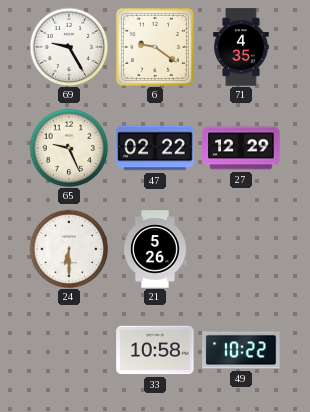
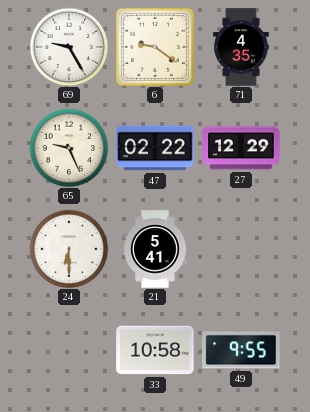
21: 5:26 -> 5:41
49: 10:22 -> 9:55
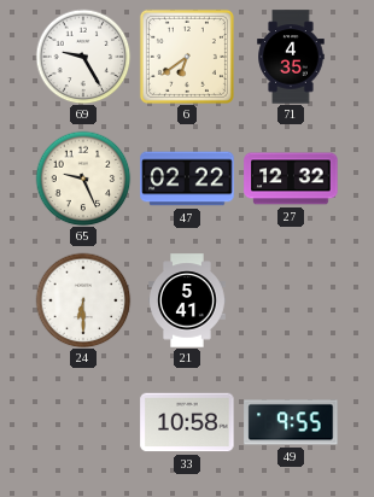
6: 9:21 -> 6:39
27: 12:29 -> 12:32
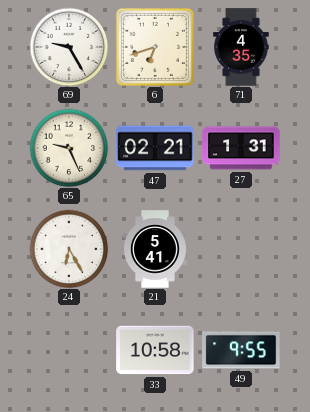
6: 6:39 -> 6:42
47: 02:22 -> 02:21
27: 12:32 -> 1:31
24: 6:30 -> 6:25
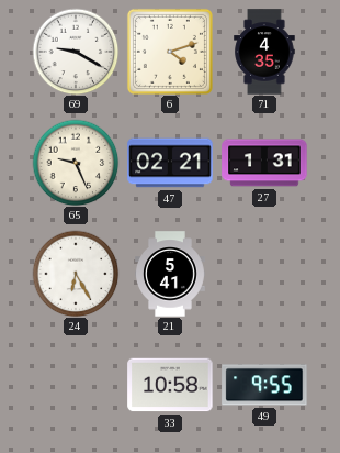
69: 9:25 -> 9:20
6: 6:42 -> 4:12
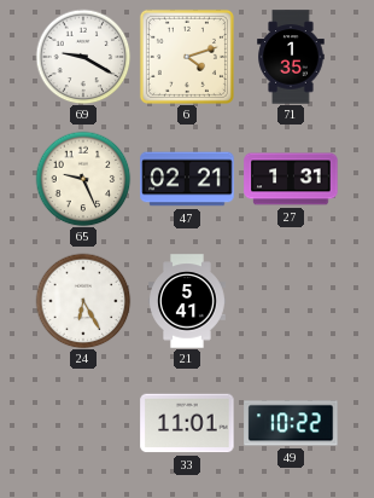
71: 4:35 -> 1:35
33: 10:58 -> 11:01
49: 9:55 -> 10:22
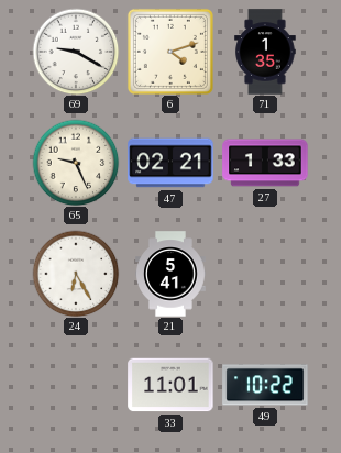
27: 1:31 -> 1:33
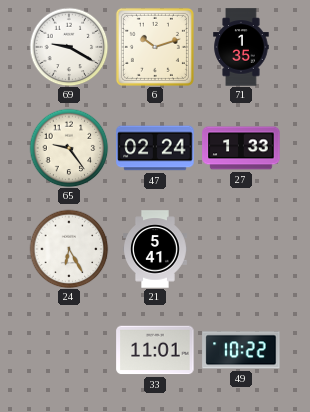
6: 4:12 -> 10:12
65: 9:26 -> 9:24
47: 02:21 -> 02:24
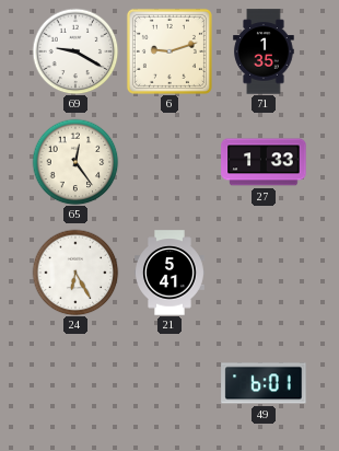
6: 10:12 -> 9:12
65: 9:24 -> 12:24
47: 02:24 -> none
33: 11:01 -> none
49: 10:22 -> 6:01
